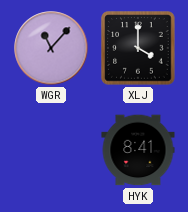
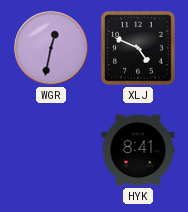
WGR: 11:07 -> 12:32
XLJ: 4:00 -> 4:49
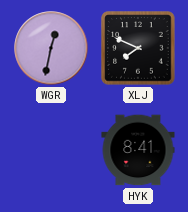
XLJ: 4:49 -> 7:49
